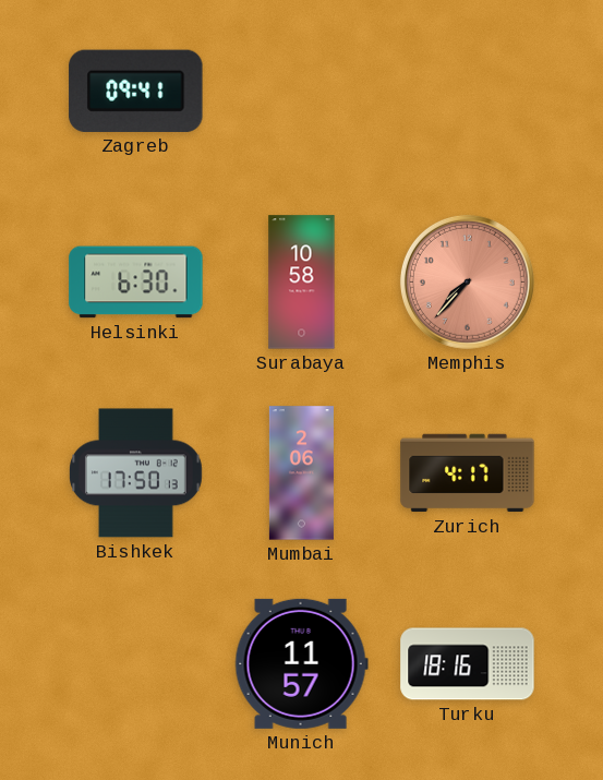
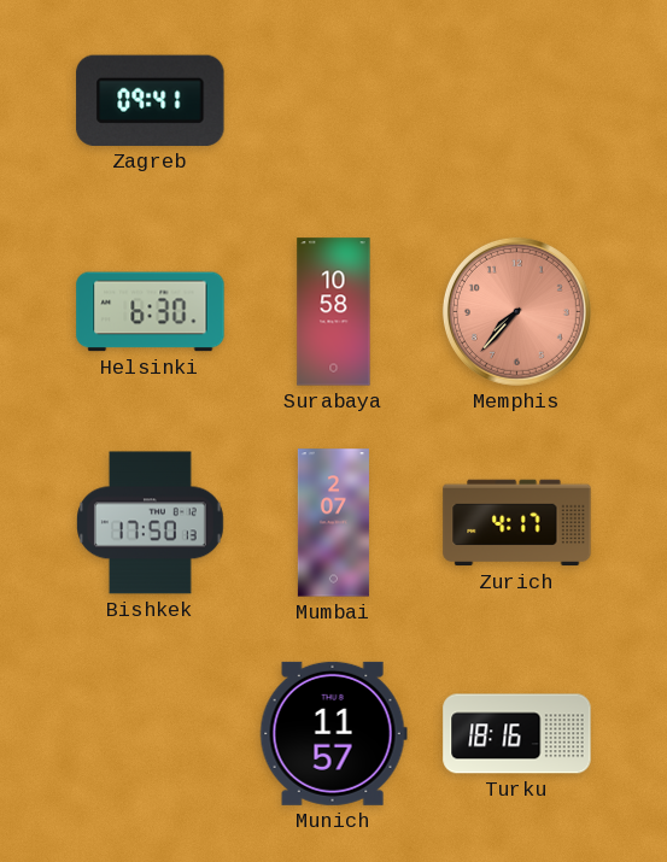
Mumbai: 2:06 -> 2:07
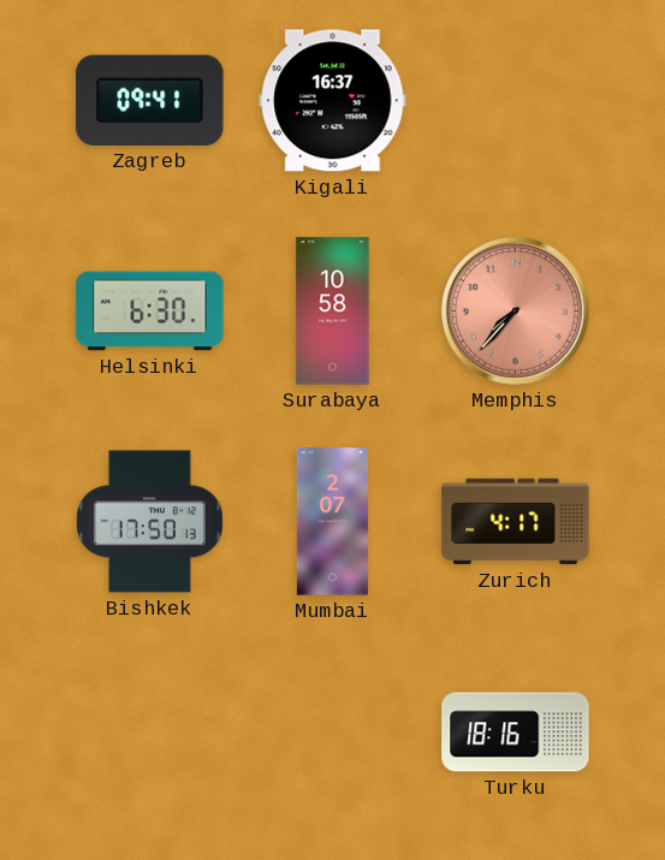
Kigali: none -> 16:37
Munich: 11:57 -> none
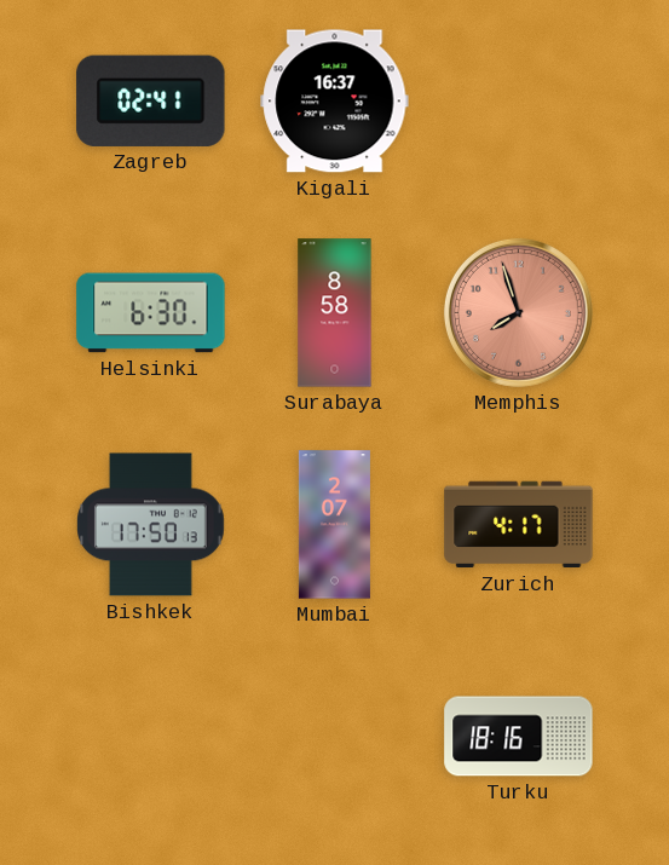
Zagreb: 09:41 -> 02:41
Surabaya: 10:58 -> 8:58
Memphis: 7:37 -> 7:57
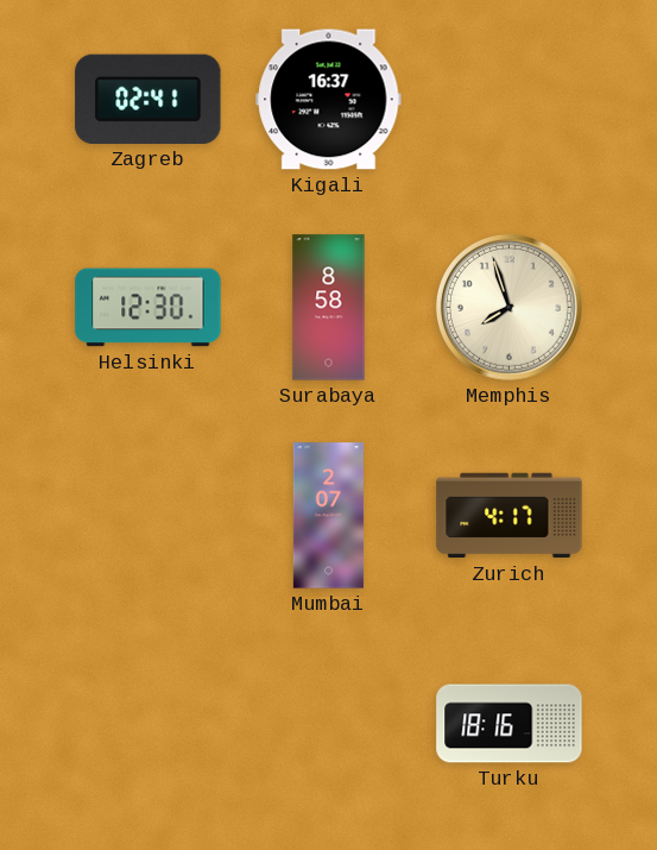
Helsinki: 6:30 -> 12:30
Memphis dial: salmon -> cream
Bishkek: 17:50 -> none
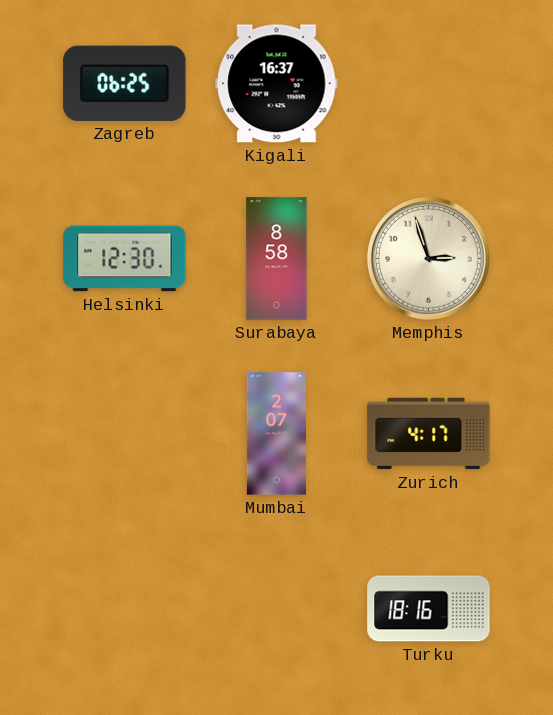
Zagreb: 02:41 -> 06:25
Memphis: 7:57 -> 2:57
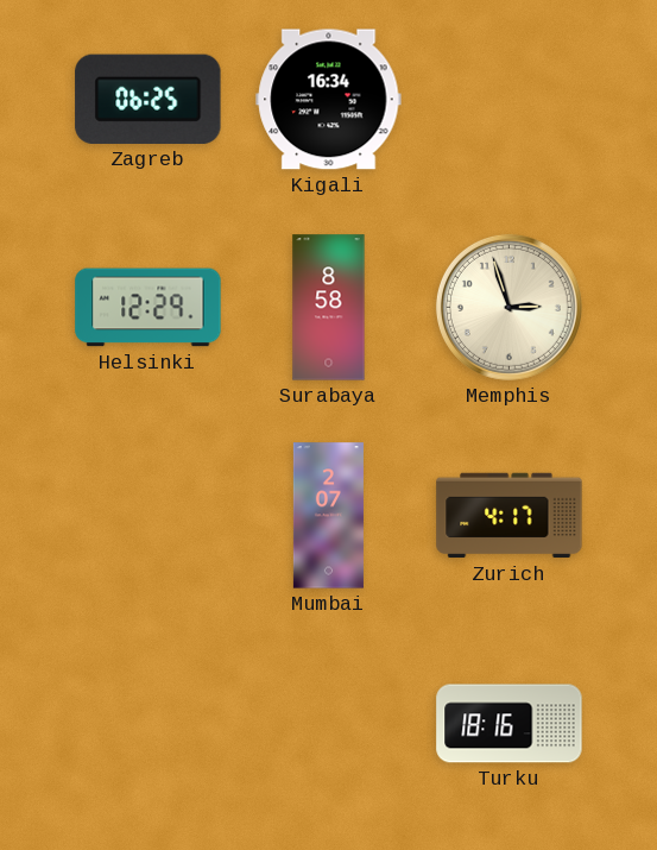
Kigali: 16:37 -> 16:34
Helsinki: 12:30 -> 12:29
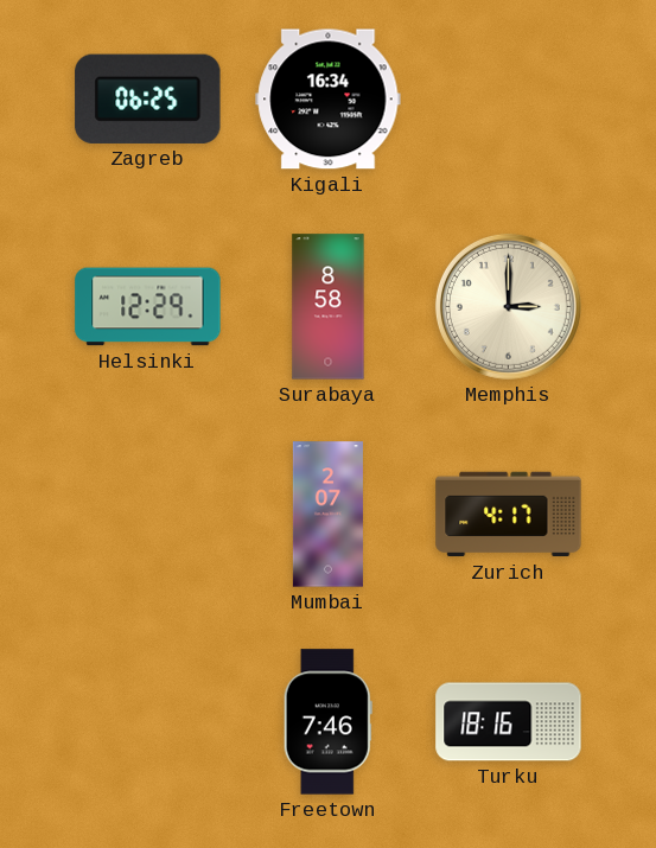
Memphis: 2:57 -> 3:00
Freetown: none -> 7:46
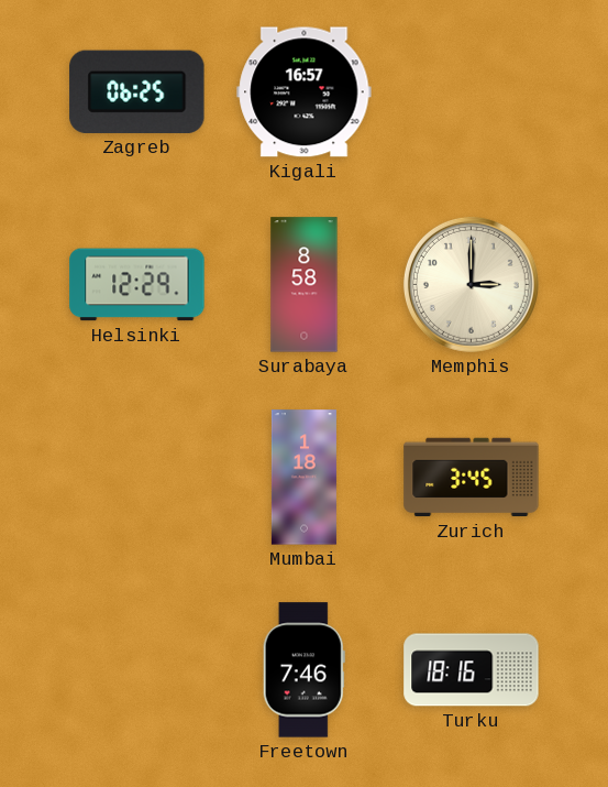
Kigali: 16:34 -> 16:57
Mumbai: 2:07 -> 1:18
Zurich: 4:17 -> 3:45
